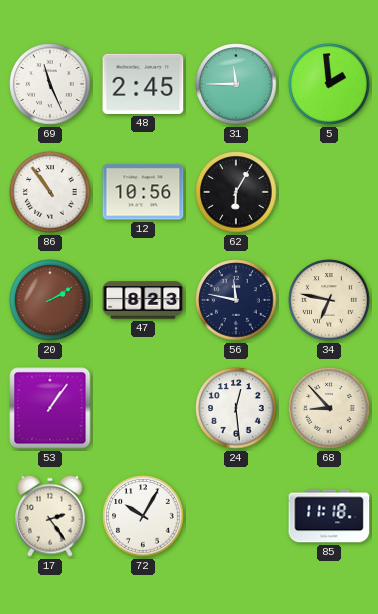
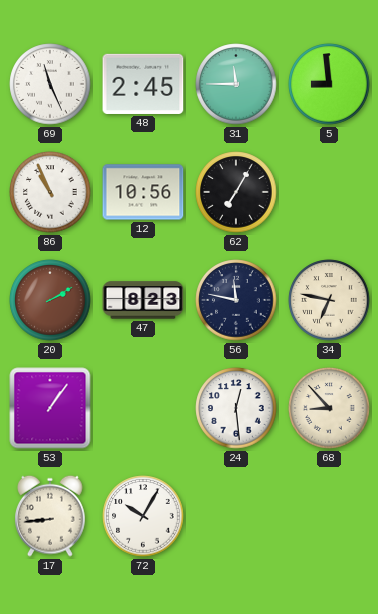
5: 1:59 -> 8:59
86: 10:54 -> 10:56
62: 6:05 -> 7:05
17: 2:24 -> 8:44
85: 11:18 -> none
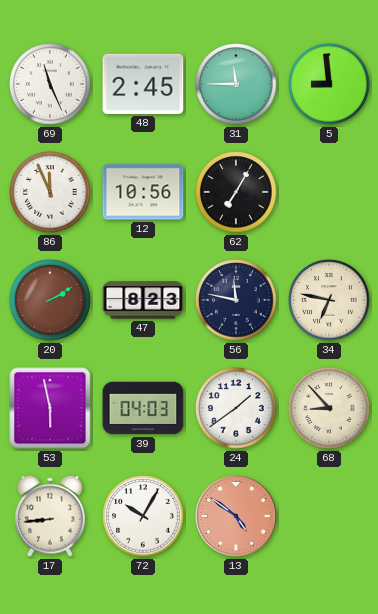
86: 10:56 -> 11:56
53: 1:06 -> 5:58
39: none -> 04:03
24: 12:29 -> 1:39
13: none -> 4:51
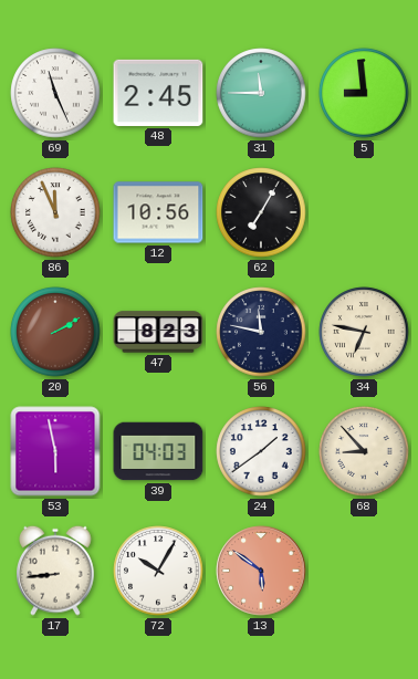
13: 4:51 -> 5:51
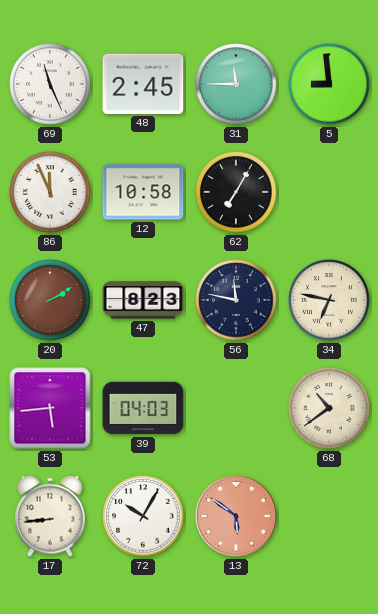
12: 10:56 -> 10:58
53: 5:58 -> 5:44
24: 1:39 -> none
68: 8:53 -> 10:39
